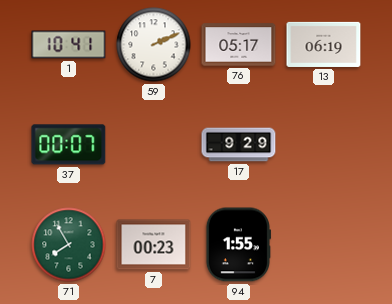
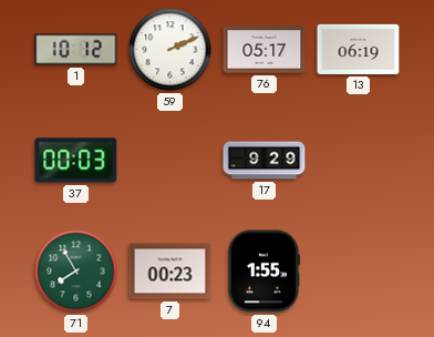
1: 10:41 -> 10:12
37: 00:07 -> 00:03
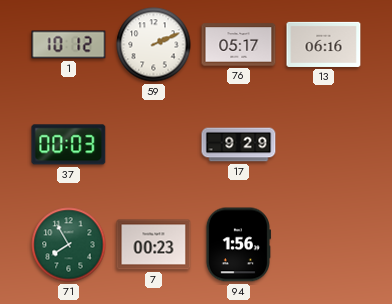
13: 06:19 -> 06:16
94: 1:55 -> 1:56
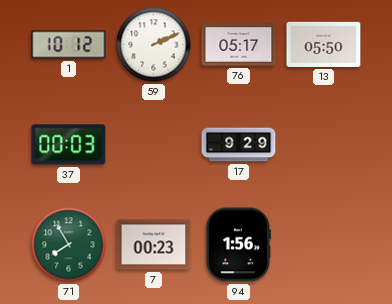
13: 06:16 -> 05:50
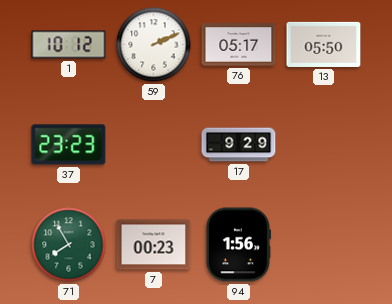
37: 00:03 -> 23:23
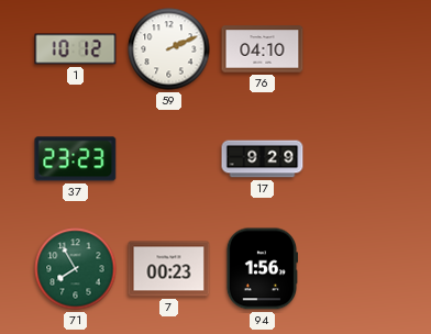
76: 05:17 -> 04:10
13: 05:50 -> none
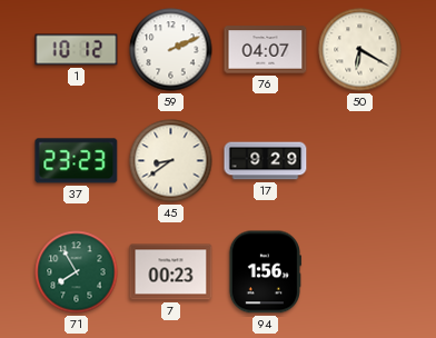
76: 04:10 -> 04:07
50: none -> 6:20
45: none -> 8:39
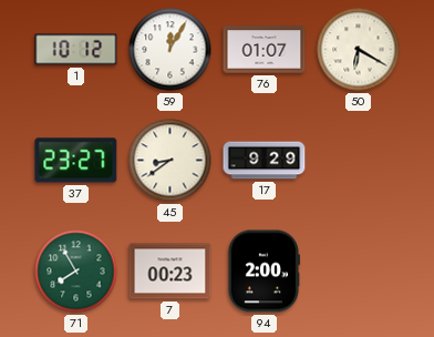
59: 2:11 -> 12:05
76: 04:07 -> 01:07
37: 23:23 -> 23:27
94: 1:56 -> 2:00
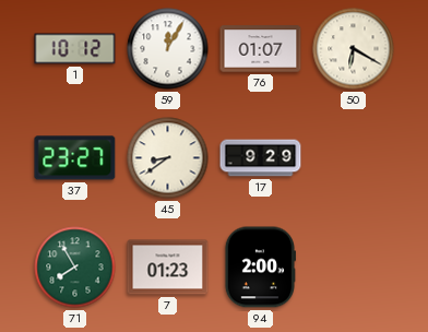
7: 00:23 -> 01:23
